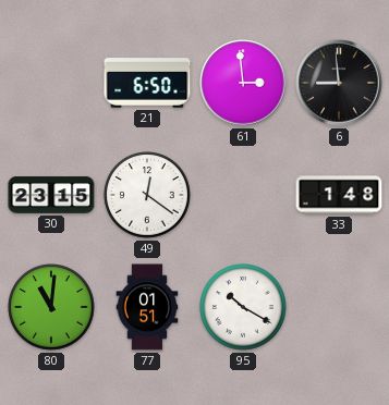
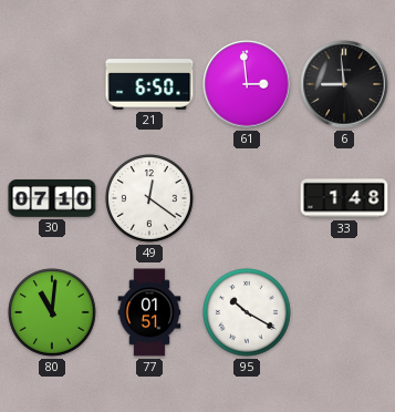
30: 23:15 -> 07:10
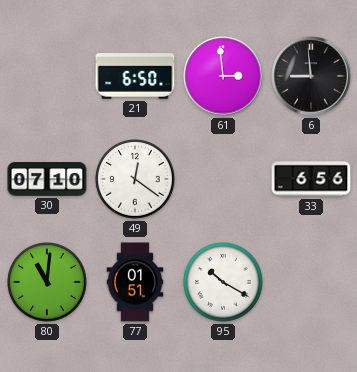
33: 1:48 -> 6:56
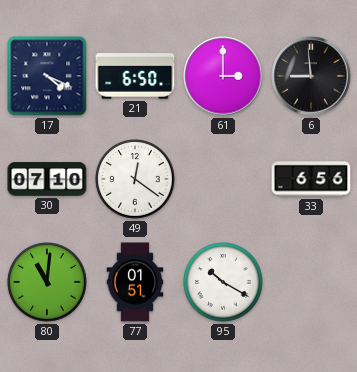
17: none -> 4:19
61: 2:59 -> 3:00
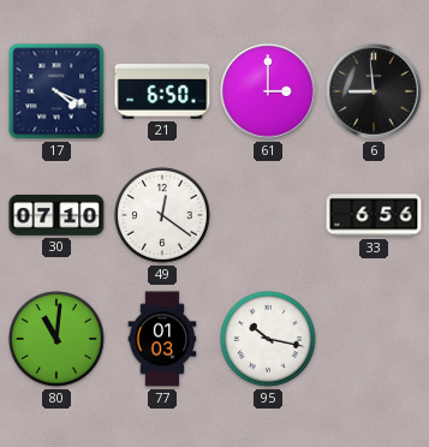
77: 01:51 -> 01:03
95: 10:20 -> 10:17
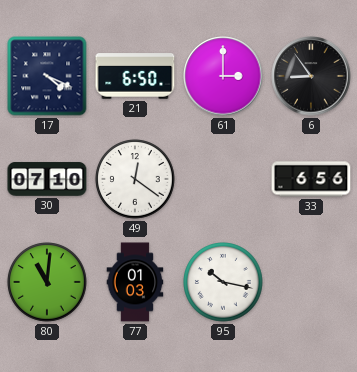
6: 8:59 -> 8:54
